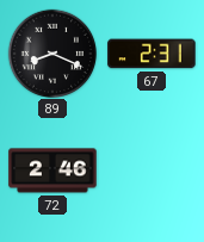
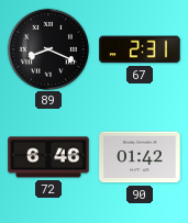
72: 2:46 -> 6:46
90: none -> 01:42
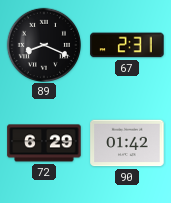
72: 6:46 -> 6:29
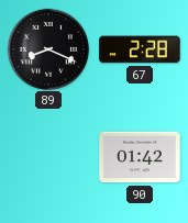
67: 2:31 -> 2:28
72: 6:29 -> none
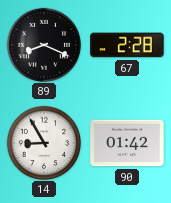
14: none -> 8:55
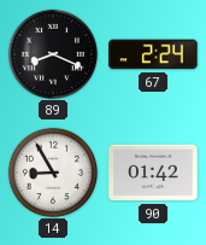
67: 2:28 -> 2:24
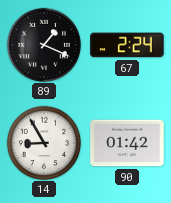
89: 8:19 -> 1:19
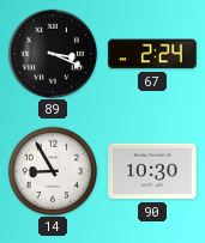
89: 1:19 -> 3:19
90: 01:42 -> 10:30
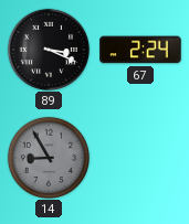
14 dial: white -> grey
90: 10:30 -> none
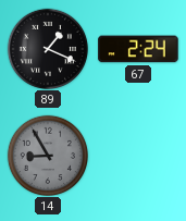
89: 3:19 -> 1:19
